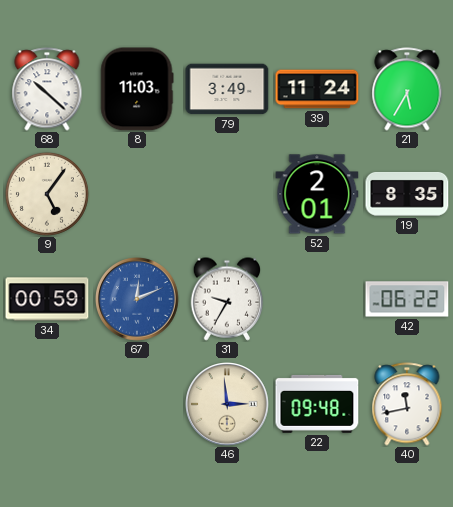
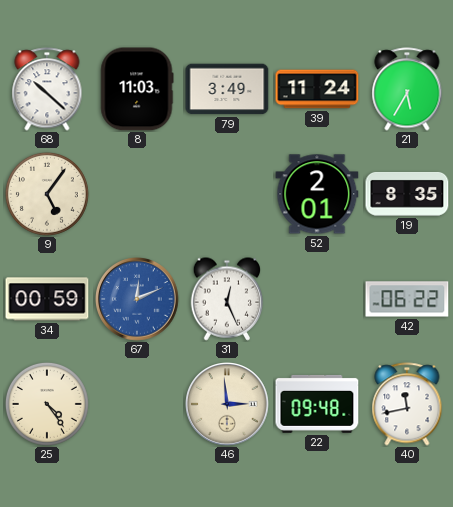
31: 9:35 -> 12:26
25: none -> 4:24
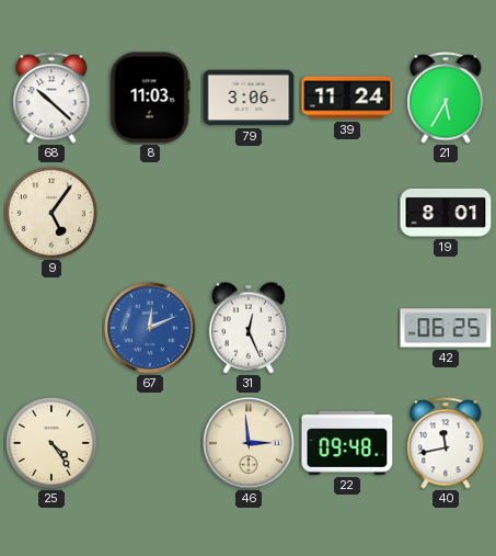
79: 3:49 -> 3:06
52: 2:01 -> none
19: 8:35 -> 8:01
34: 00:59 -> none
42: 06:22 -> 06:25
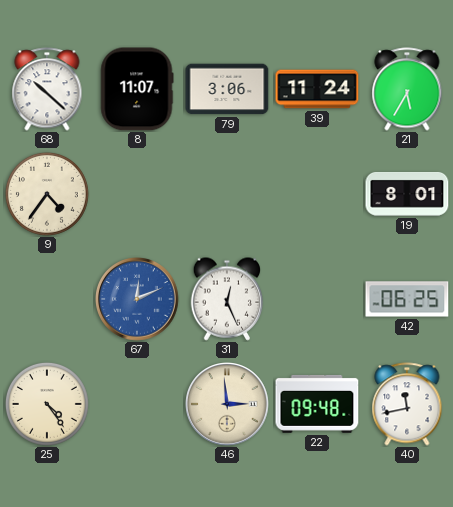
8: 11:03 -> 11:07
9: 5:06 -> 4:36
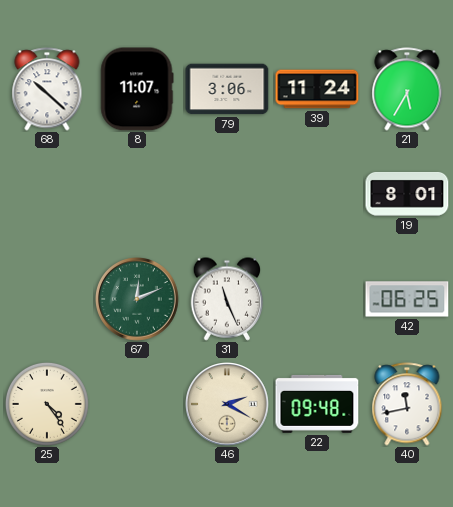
9: 4:36 -> none
67 dial: blue -> green
31: 12:26 -> 11:26
46: 2:59 -> 2:20
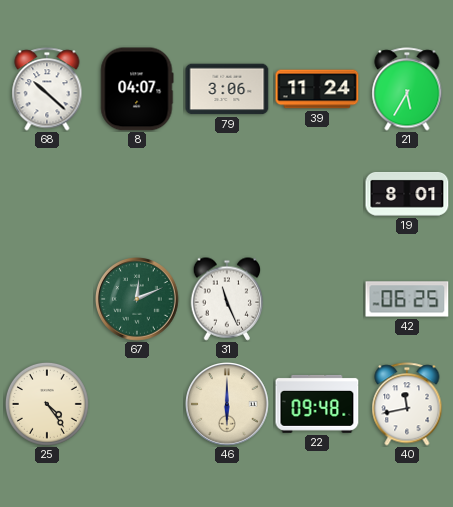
8: 11:07 -> 04:07
46: 2:20 -> 6:00
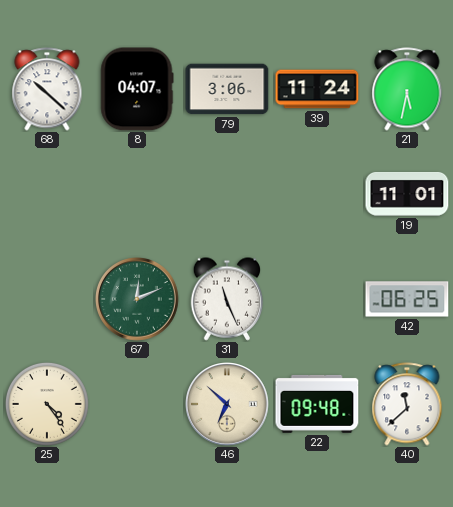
21: 5:35 -> 5:32
19: 8:01 -> 11:01
46: 6:00 -> 6:52
40: 11:43 -> 11:38
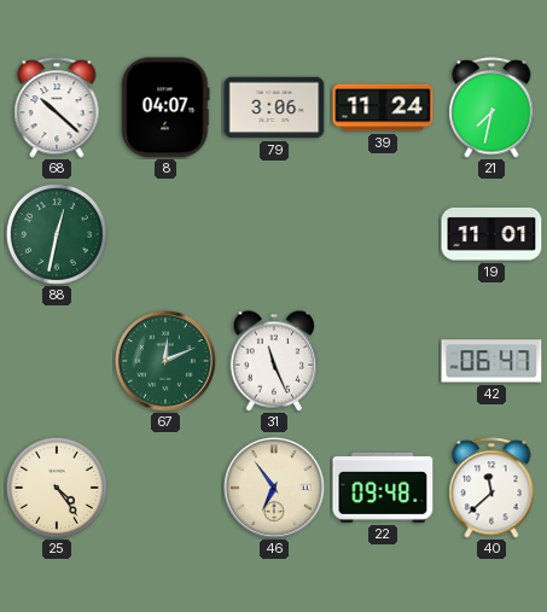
21: 5:32 -> 7:32
88: none -> 12:32
42: 06:25 -> 06:47
46: 6:52 -> 6:54
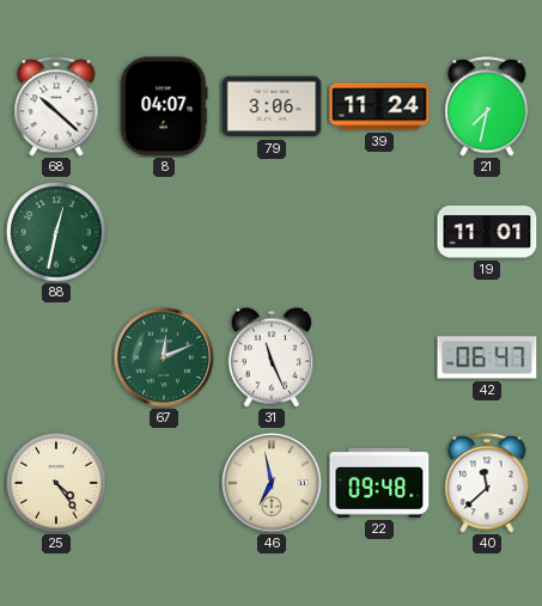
46: 6:54 -> 6:58
